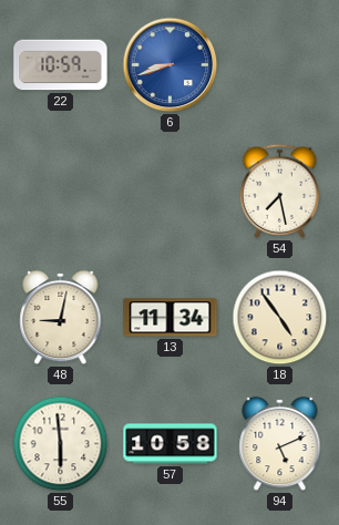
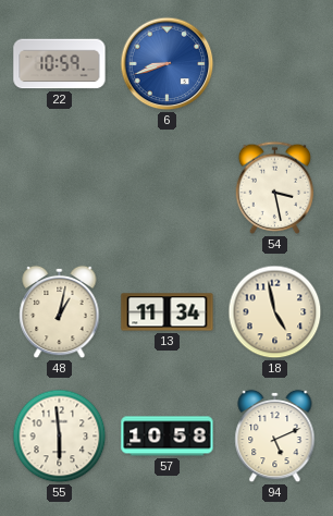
54: 7:28 -> 3:28
48: 9:02 -> 1:02
18: 4:54 -> 4:58
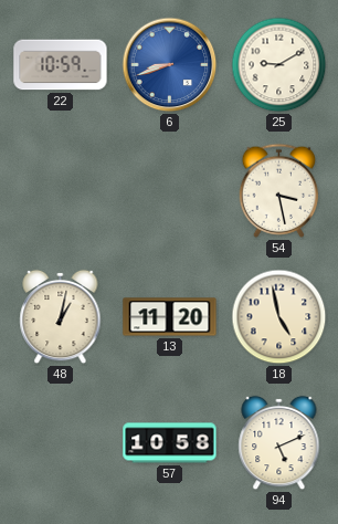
25: none -> 9:10
13: 11:34 -> 11:20
55: 5:59 -> none
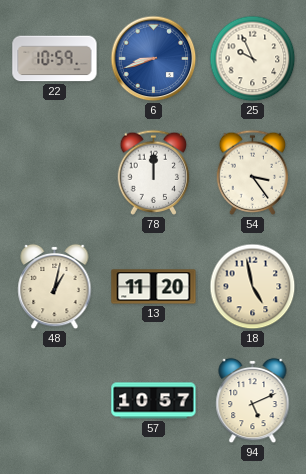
25: 9:10 -> 9:56
78: none -> 12:00
54: 3:28 -> 3:24
57: 10:58 -> 10:57
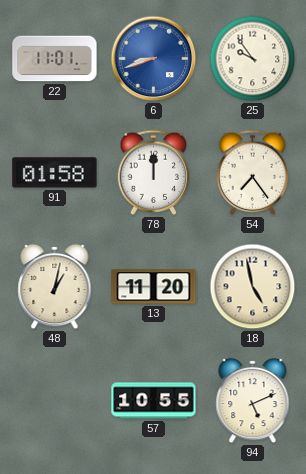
22: 10:59 -> 11:01
25: 9:56 -> 9:54
91: none -> 01:58
54: 3:24 -> 7:24
57: 10:57 -> 10:55
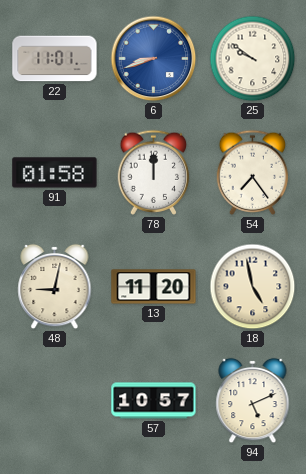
25: 9:54 -> 9:51
48: 1:02 -> 9:02
57: 10:55 -> 10:57
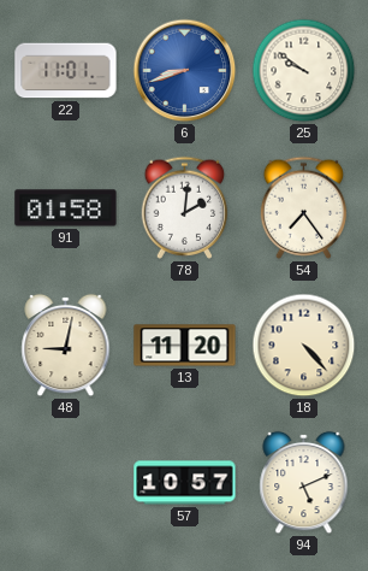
78: 12:00 -> 2:01
18: 4:58 -> 4:23
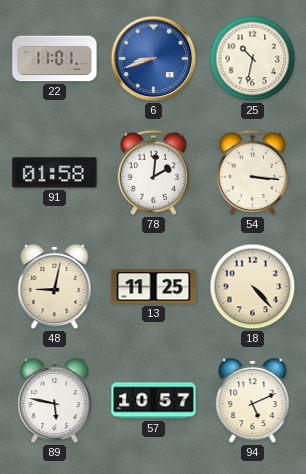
25: 9:51 -> 10:32
54: 7:24 -> 3:16
13: 11:20 -> 11:25
89: none -> 5:47
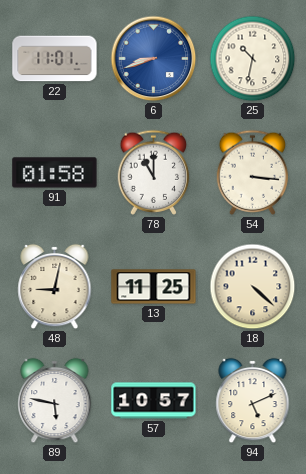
78: 2:01 -> 11:00
18: 4:23 -> 4:22
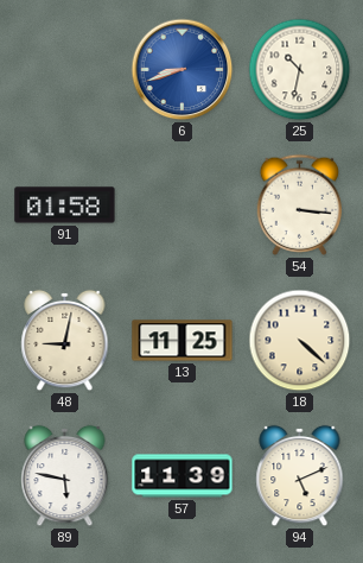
22: 11:01 -> none
78: 11:00 -> none
57: 10:57 -> 11:39
